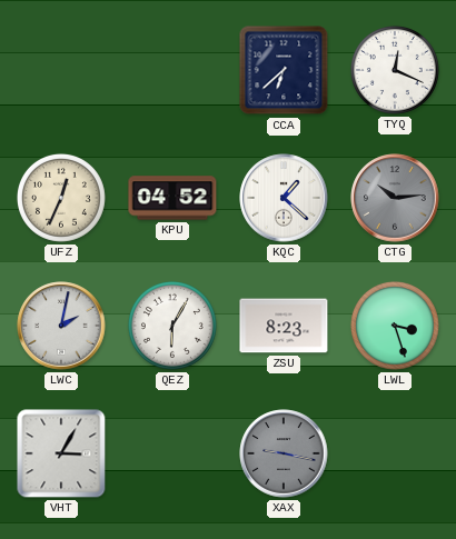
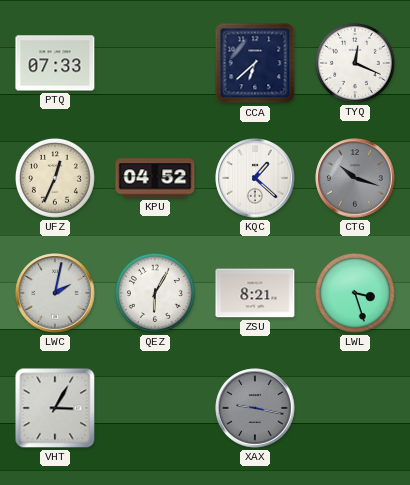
PTQ: none -> 07:33
CTG: 10:14 -> 10:18
ZSU: 8:23 -> 8:21
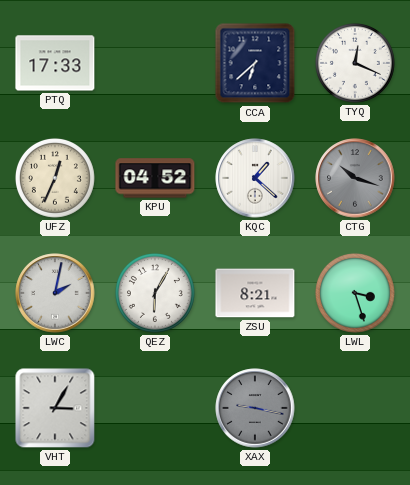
PTQ: 07:33 -> 17:33
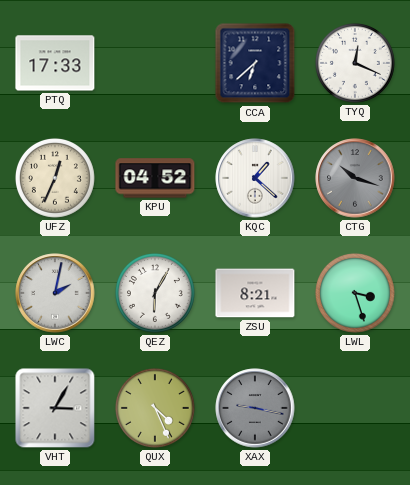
QUX: none -> 4:26
